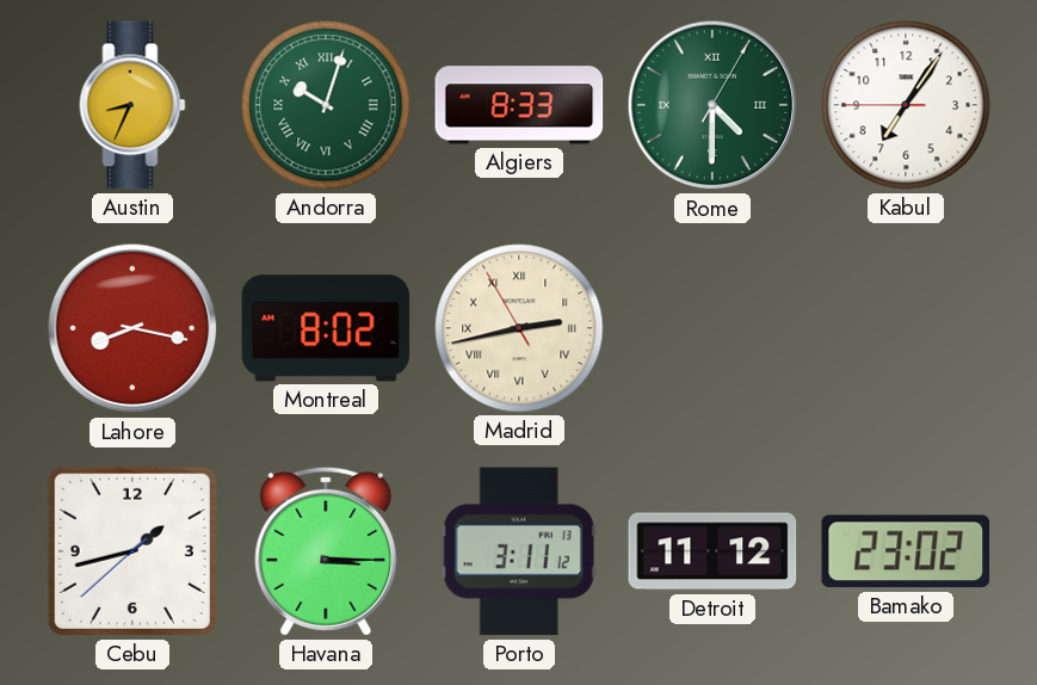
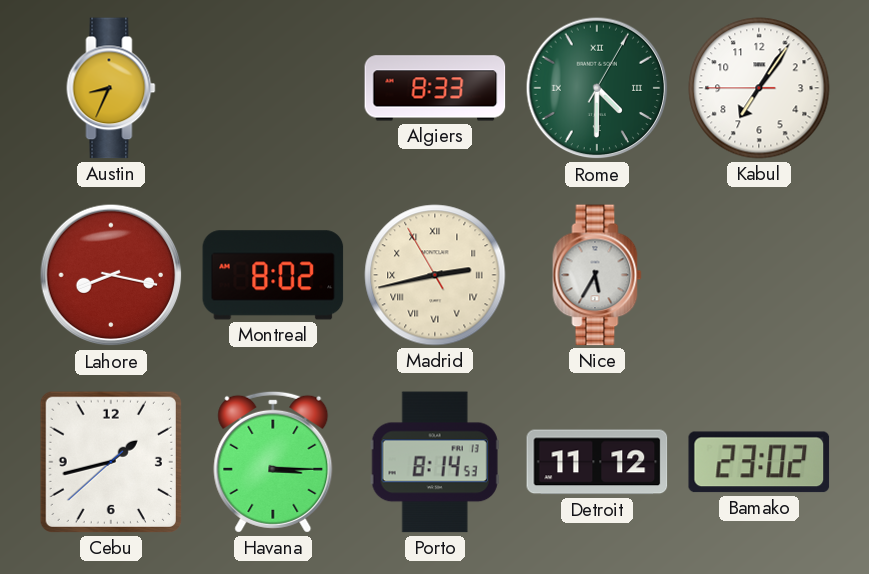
Andorra: 10:03 -> none
Nice: none -> 5:35
Porto: 3:11 -> 8:14
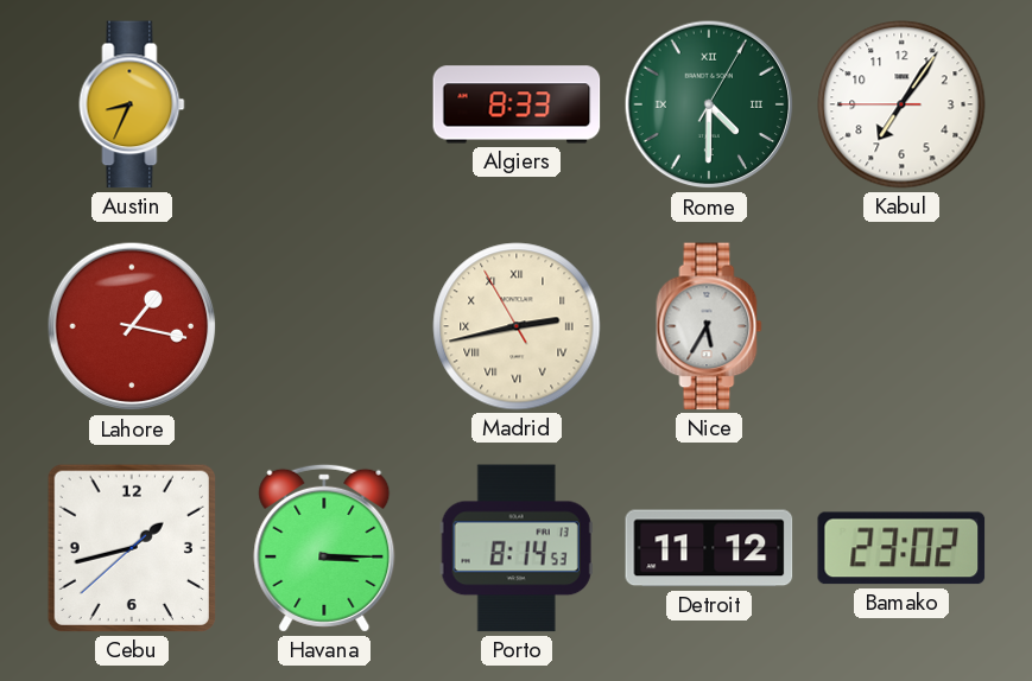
Lahore: 8:17 -> 1:17
Montreal: 8:02 -> none
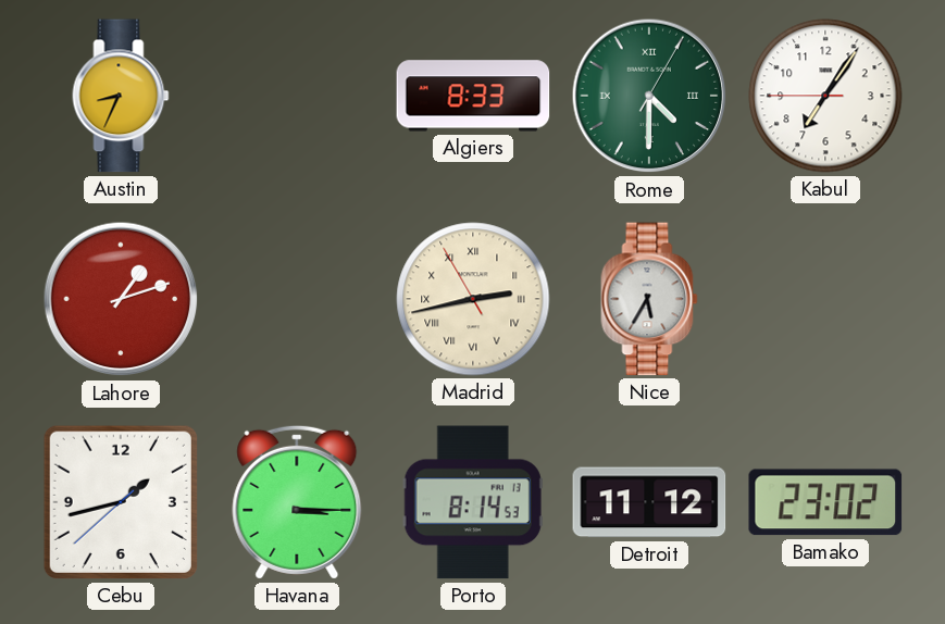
Lahore: 1:17 -> 1:12
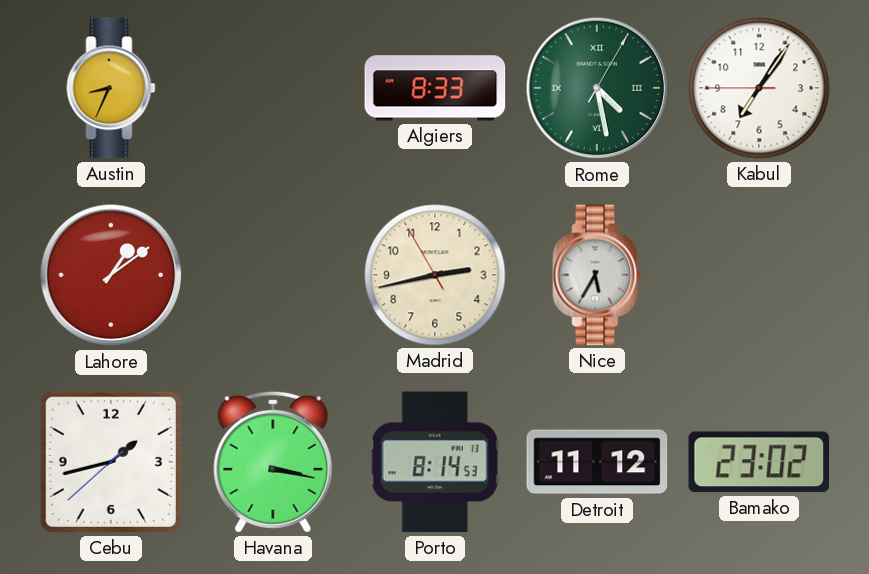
Rome: 4:30 -> 4:28
Lahore: 1:12 -> 1:09
Madrid numerals: Roman -> Arabic
Havana: 3:15 -> 3:17
